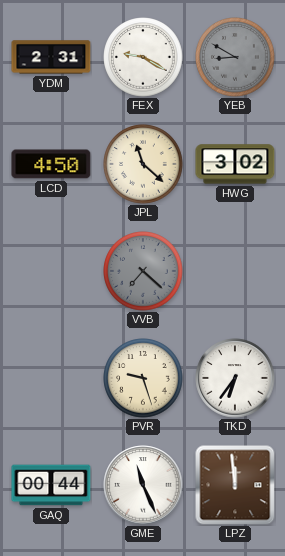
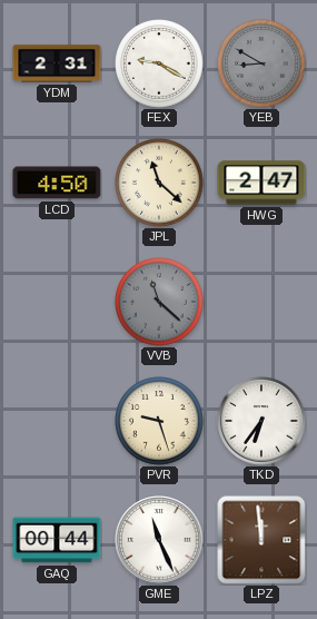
HWG: 3:02 -> 2:47
VVB: 7:22 -> 11:22
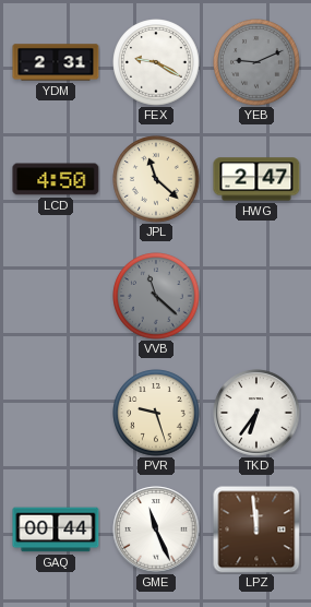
YEB: 8:50 -> 9:11
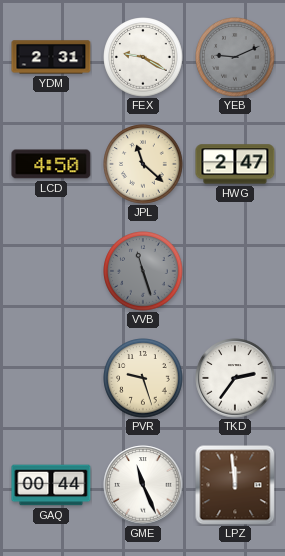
VVB: 11:22 -> 11:27
TKD: 6:36 -> 2:36
